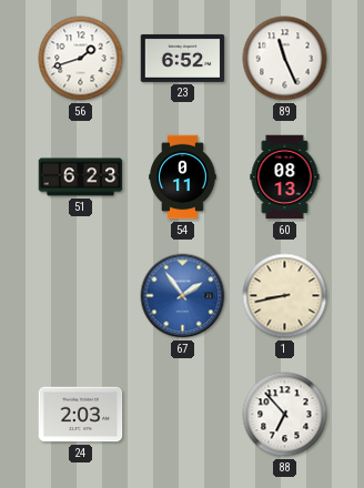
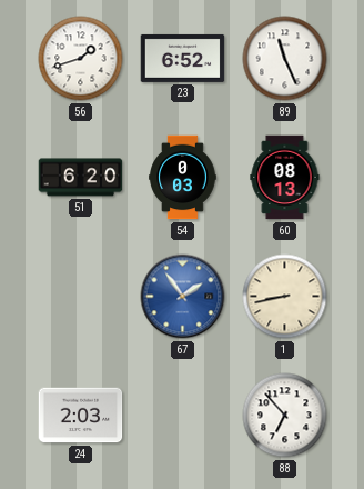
51: 6:23 -> 6:20
54: 0:11 -> 0:03
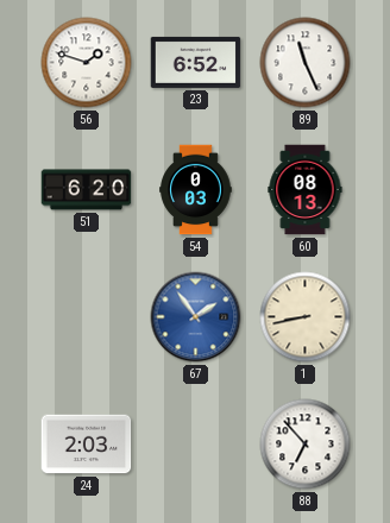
56: 1:42 -> 1:48
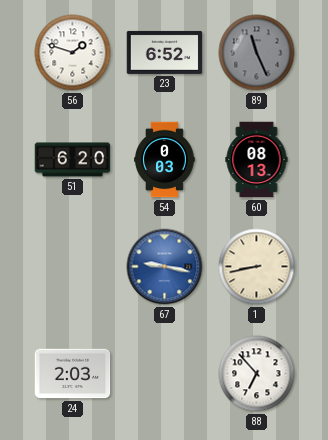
89 dial: white -> grey
67: 1:54 -> 9:17
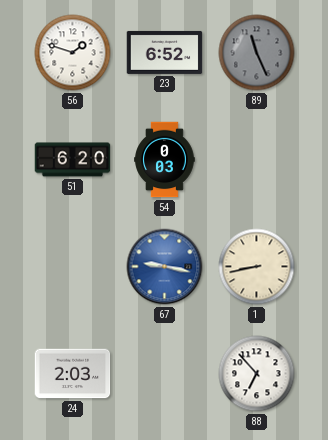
60: 08:13 -> none
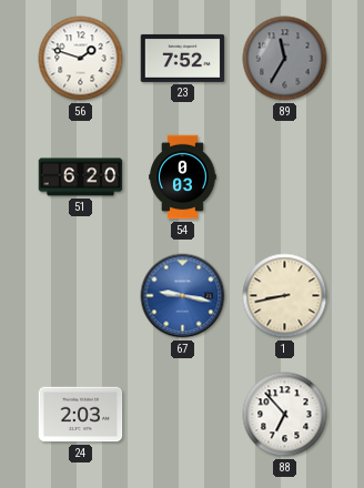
23: 6:52 -> 7:52
89: 11:26 -> 11:35
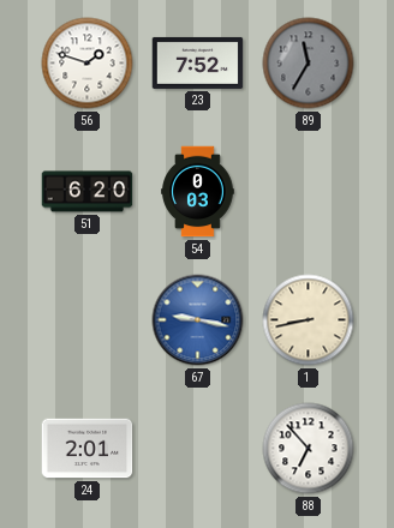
24: 2:03 -> 2:01
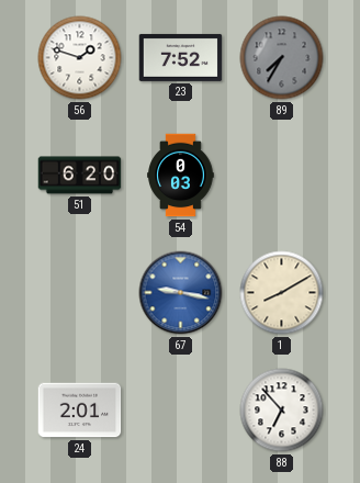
89: 11:35 -> 7:35
1: 8:43 -> 8:10
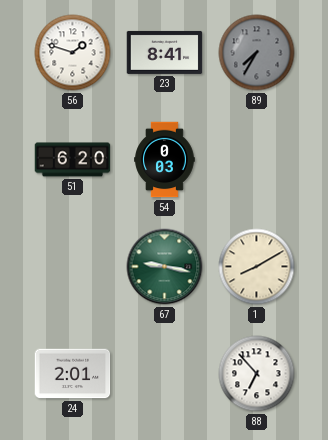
23: 7:52 -> 8:41
67 dial: blue -> green
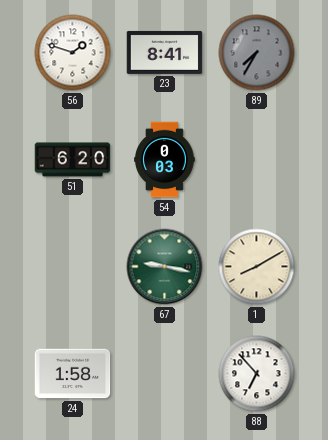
24: 2:01 -> 1:58
